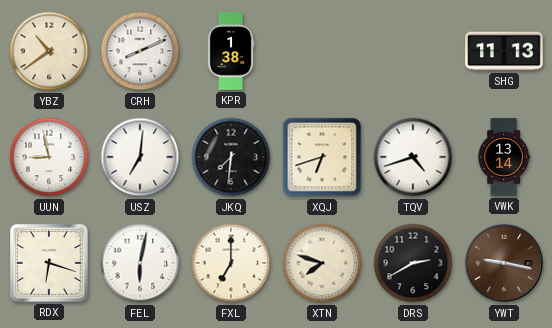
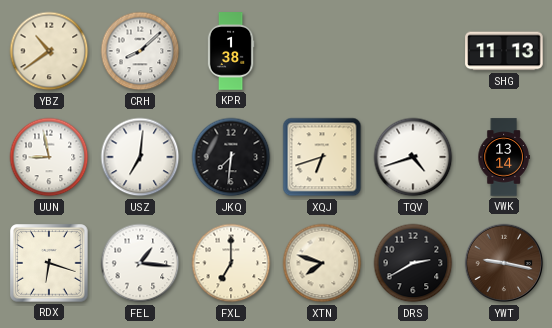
CRH: 8:11 -> 8:08
FEL: 6:02 -> 1:16
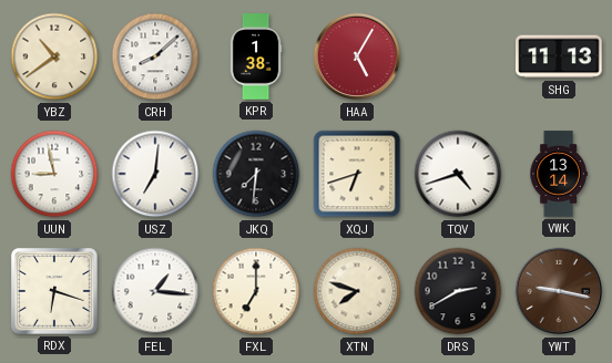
HAA: none -> 5:05
